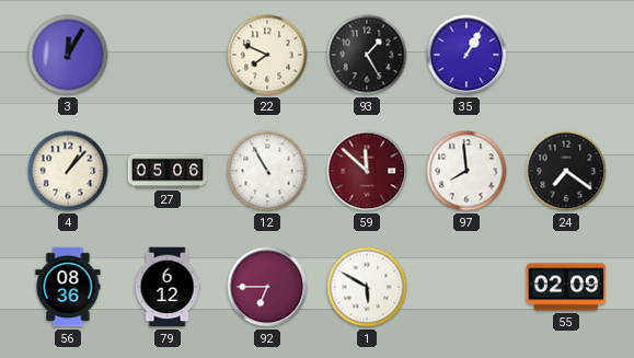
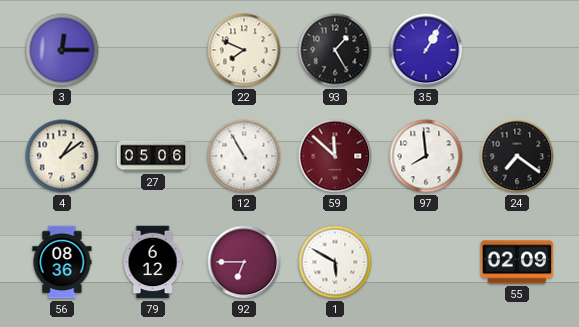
3: 12:05 -> 12:15
4: 1:07 -> 1:09
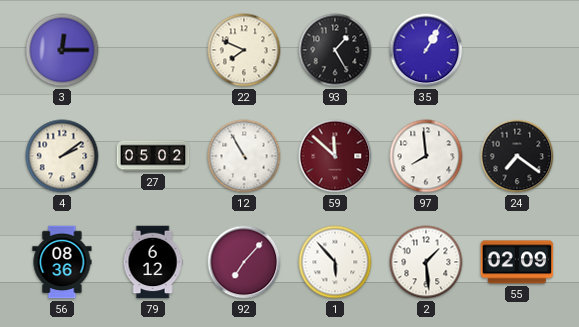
4: 1:09 -> 2:09
27: 05:06 -> 05:02
92: 6:45 -> 7:07
1: 5:50 -> 5:53
2: none -> 1:29
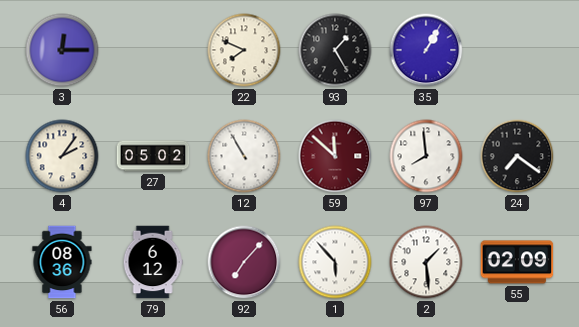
4: 2:09 -> 2:06
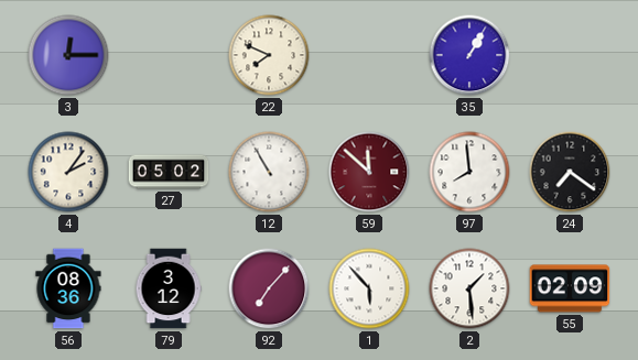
93: 1:25 -> none
79: 6:12 -> 3:12
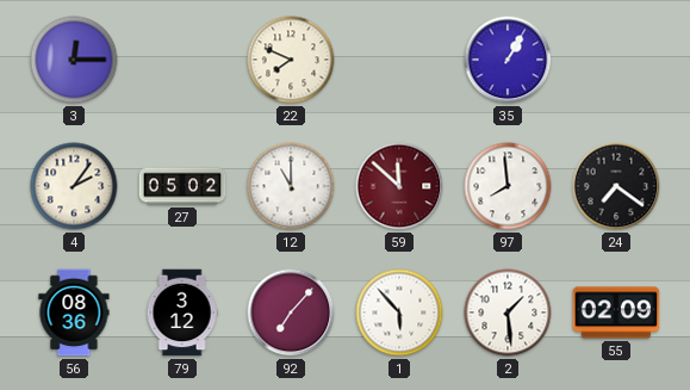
12: 10:55 -> 11:00
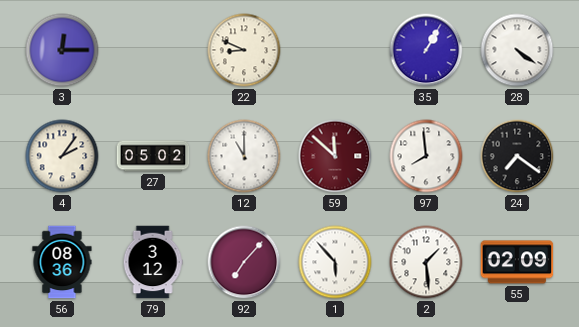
22: 7:49 -> 8:49
28: none -> 4:21
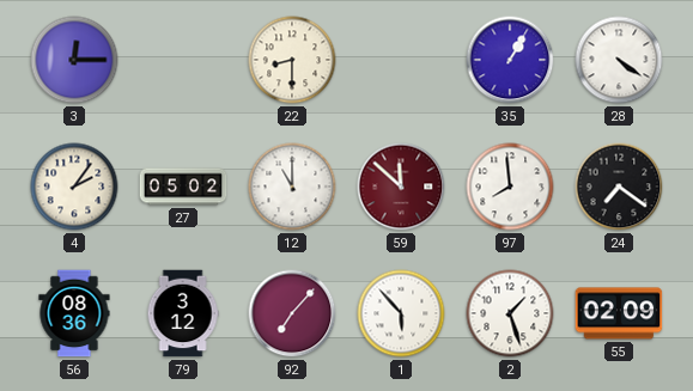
22: 8:49 -> 8:30
2: 1:29 -> 1:27
